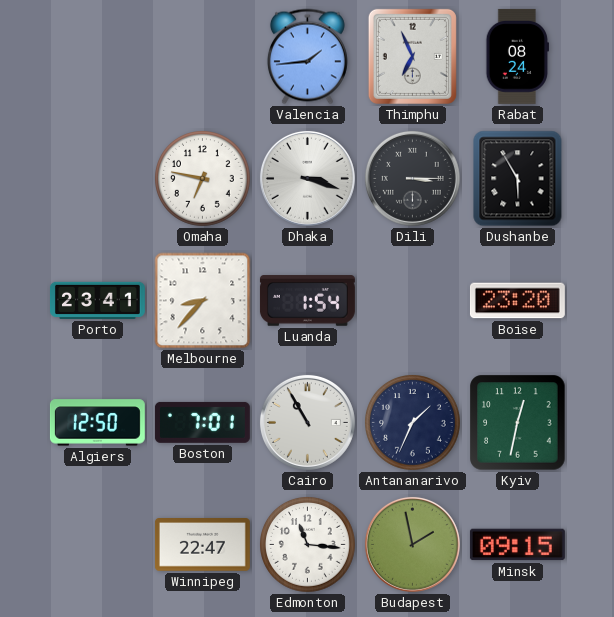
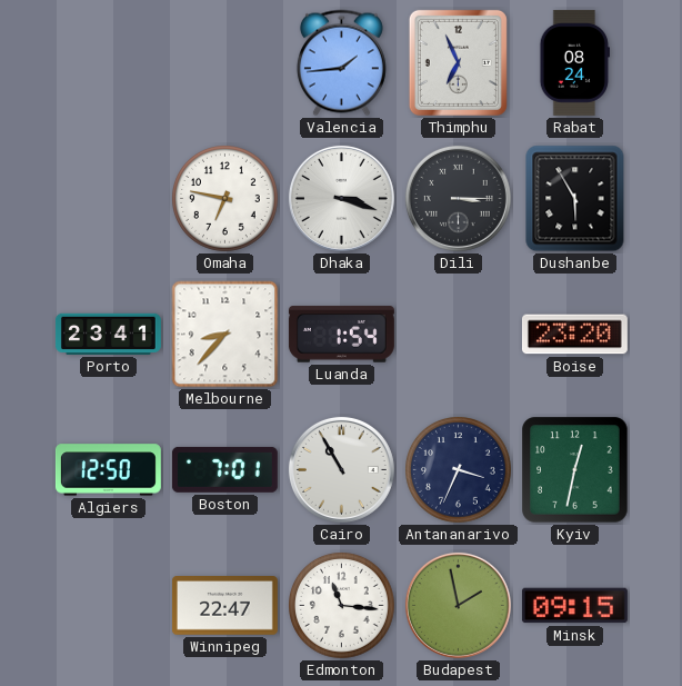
Antananarivo: 1:34 -> 3:34
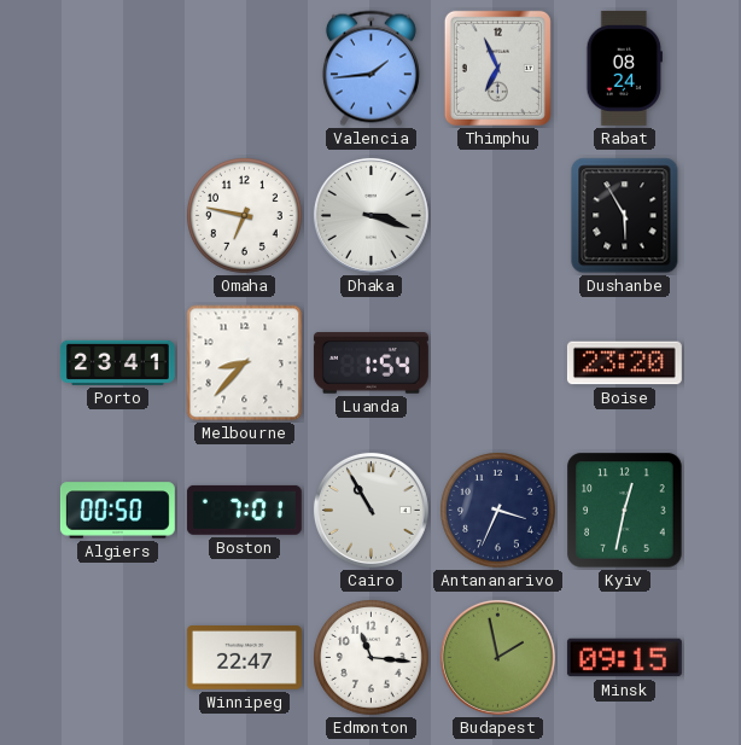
Dili: 3:15 -> none
Algiers: 12:50 -> 00:50
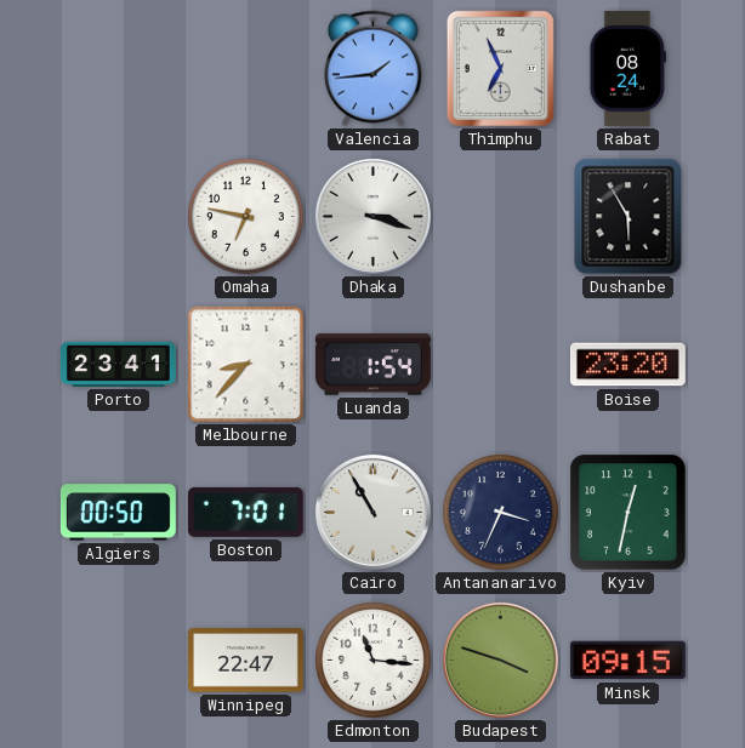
Budapest: 1:58 -> 3:48
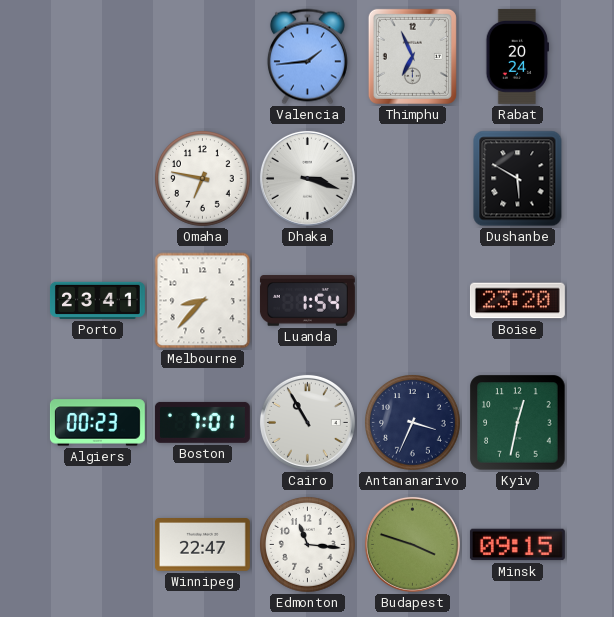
Rabat: 08:24 -> 20:24
Dushanbe: 5:55 -> 5:50
Algiers: 00:50 -> 00:23
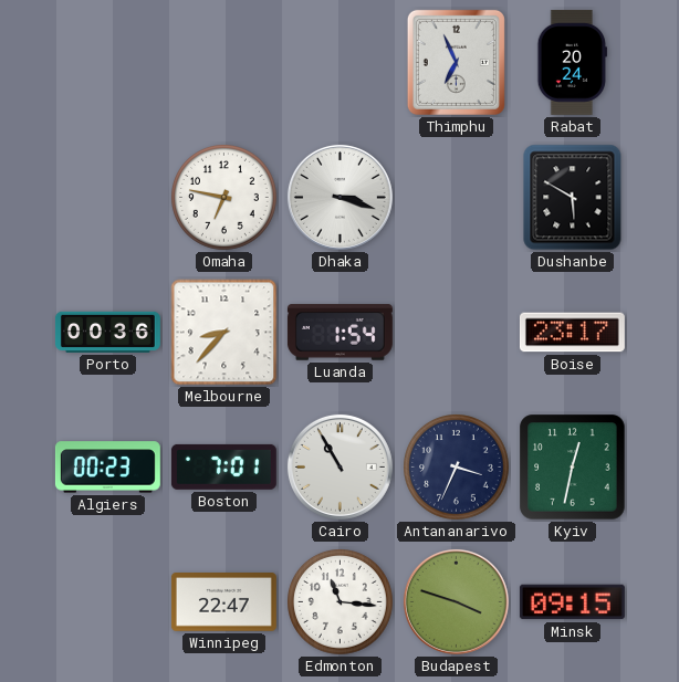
Valencia: 1:44 -> none
Porto: 23:41 -> 00:36
Boise: 23:20 -> 23:17
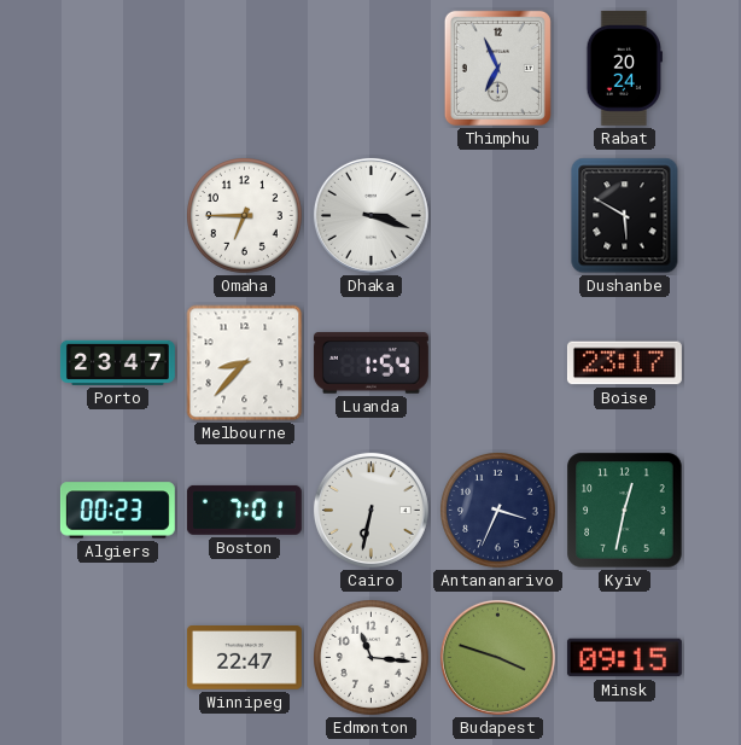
Omaha: 6:47 -> 6:45
Porto: 00:36 -> 23:47
Cairo: 10:55 -> 6:32
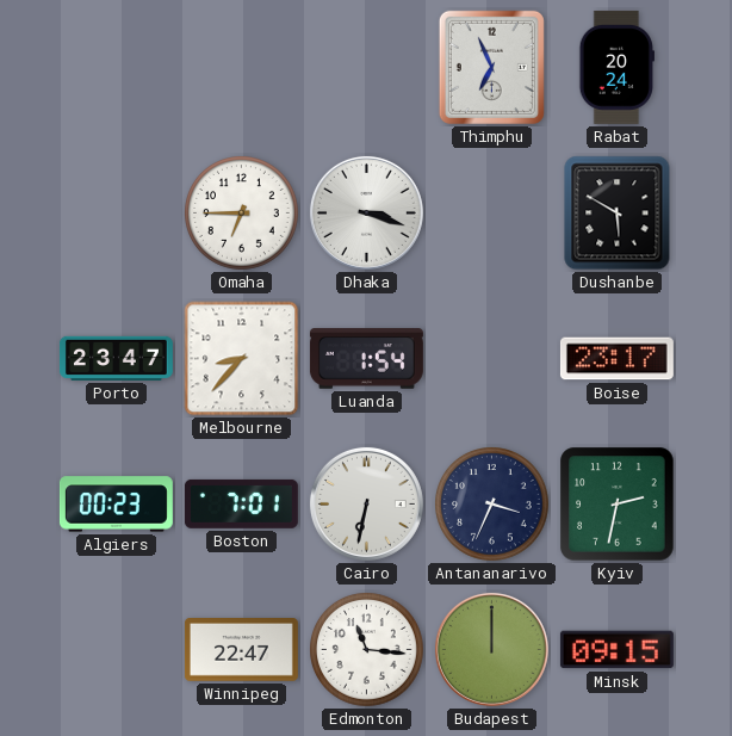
Kyiv: 12:32 -> 2:32
Budapest: 3:48 -> 12:00
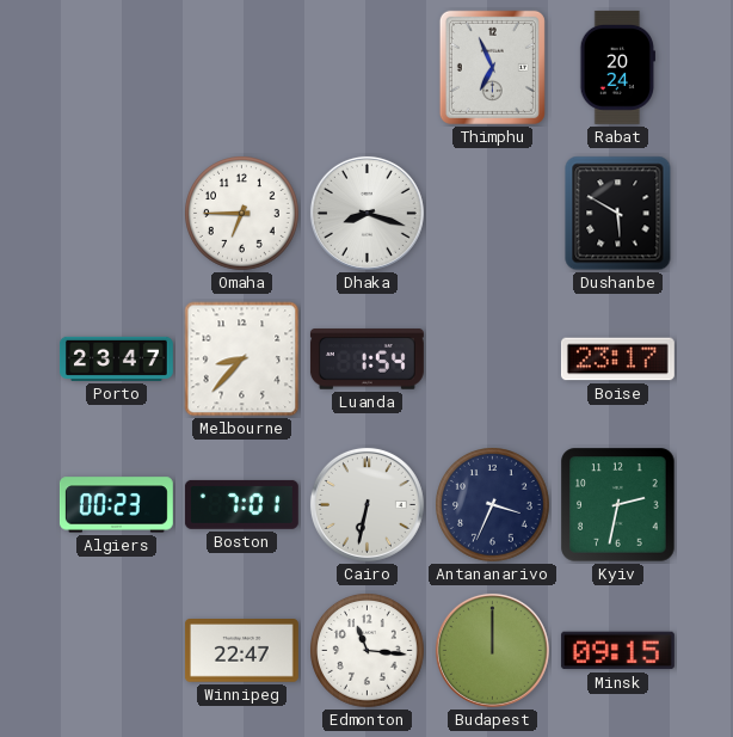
Dhaka: 3:18 -> 8:18
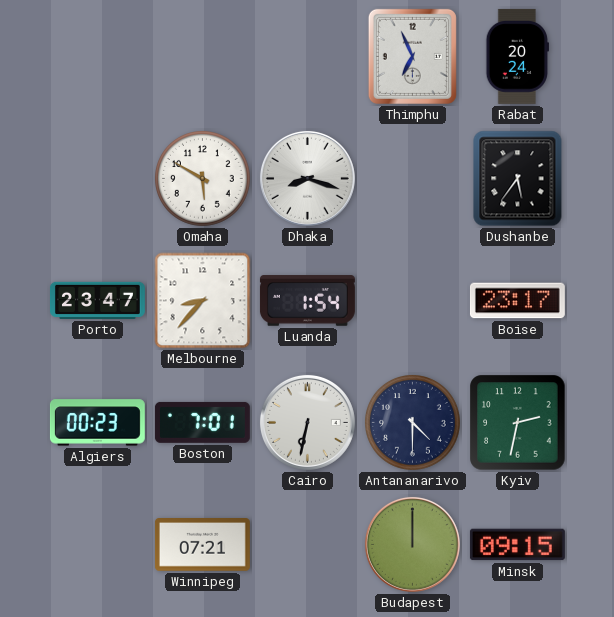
Omaha: 6:45 -> 5:50
Dushanbe: 5:50 -> 5:36
Antananarivo: 3:34 -> 4:30
Winnipeg: 22:47 -> 07:21
Edmonton: 11:16 -> none
